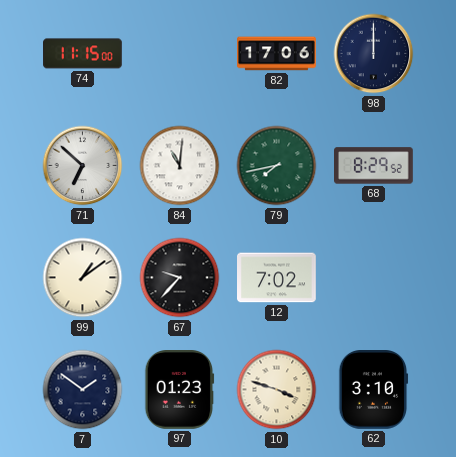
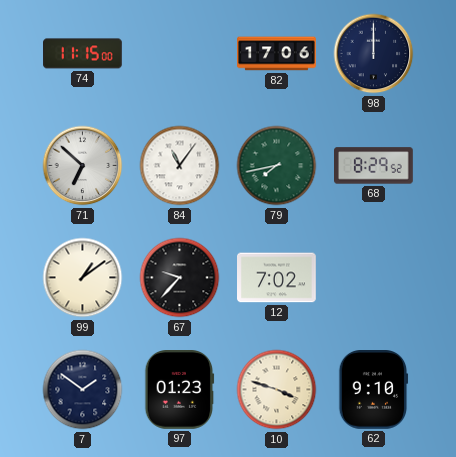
84: 11:01 -> 11:06
62: 3:10 -> 9:10
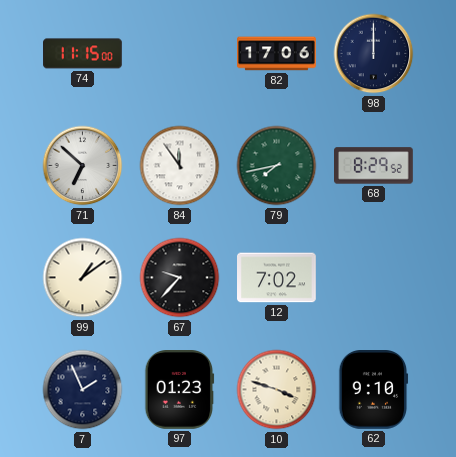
84: 11:06 -> 11:54
7: 1:51 -> 1:56
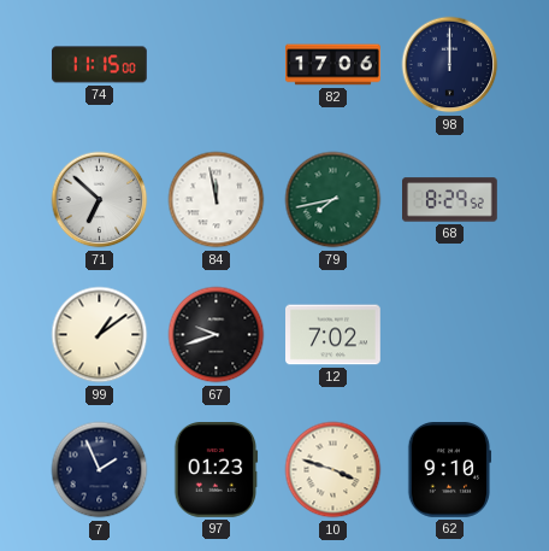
84: 11:54 -> 11:58
67: 9:37 -> 9:42
